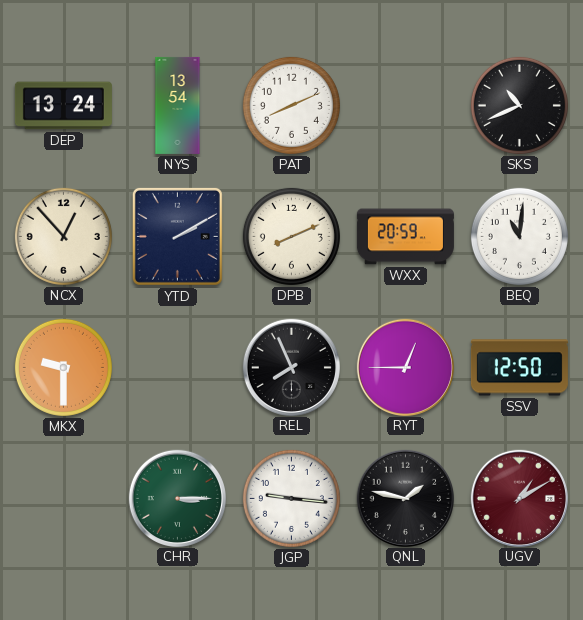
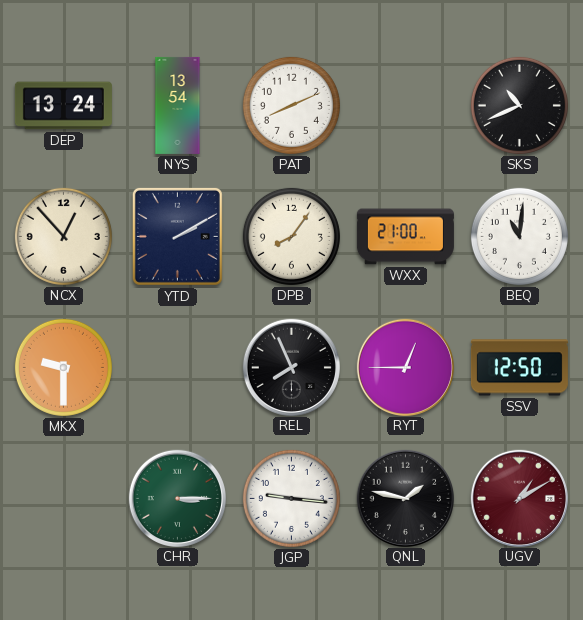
DPB: 8:11 -> 8:06
WXX: 20:59 -> 21:00
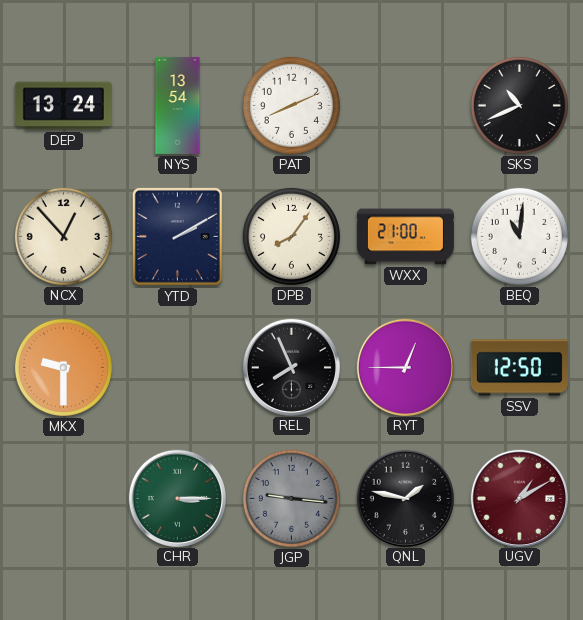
JGP dial: white -> grey
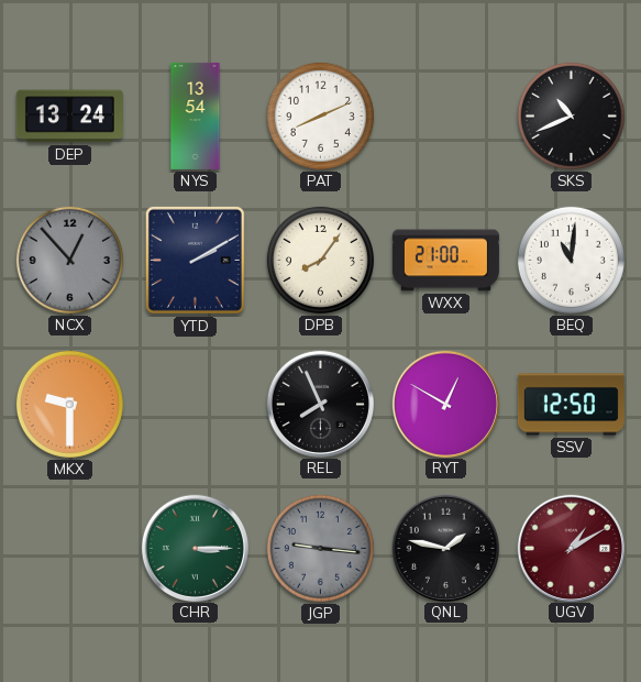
NCX dial: cream -> grey
RYT: 12:45 -> 12:50
